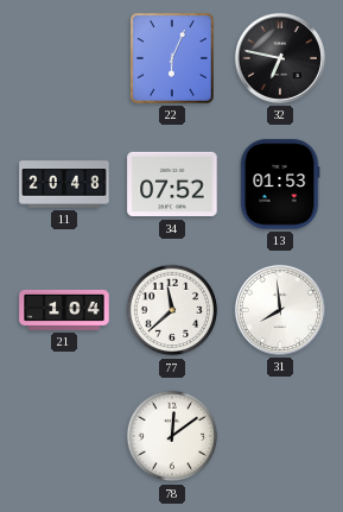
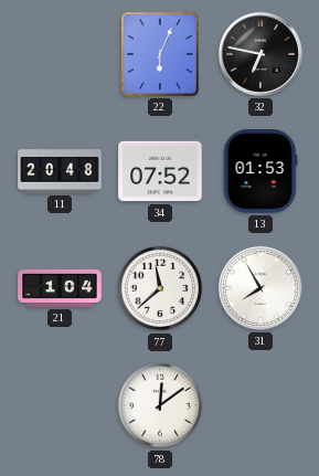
31: 7:59 -> 7:55
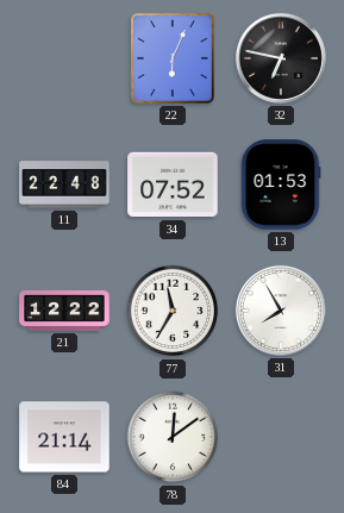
11: 20:48 -> 22:48
21: 1:04 -> 12:22
77: 11:38 -> 11:35
84: none -> 21:14
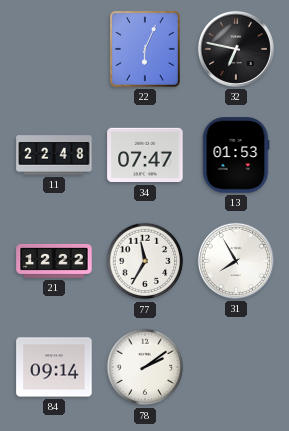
34: 07:52 -> 07:47
84: 21:14 -> 09:14
78: 12:09 -> 2:09
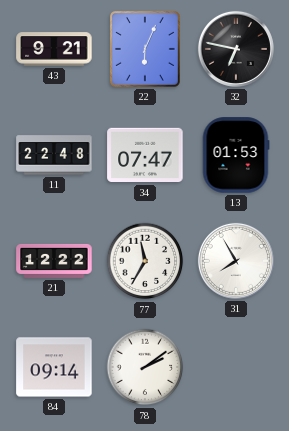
43: none -> 9:21
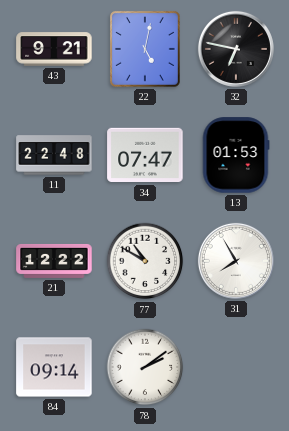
22: 6:04 -> 5:02
77: 11:35 -> 10:50
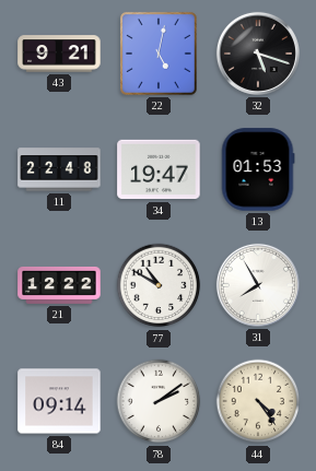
32: 6:47 -> 5:18
34: 07:47 -> 19:47
44: none -> 4:24
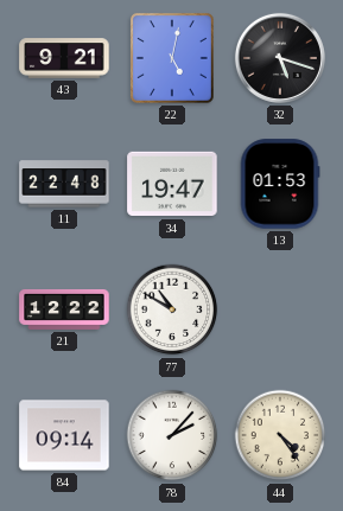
31: 7:55 -> none
78: 2:09 -> 2:07
